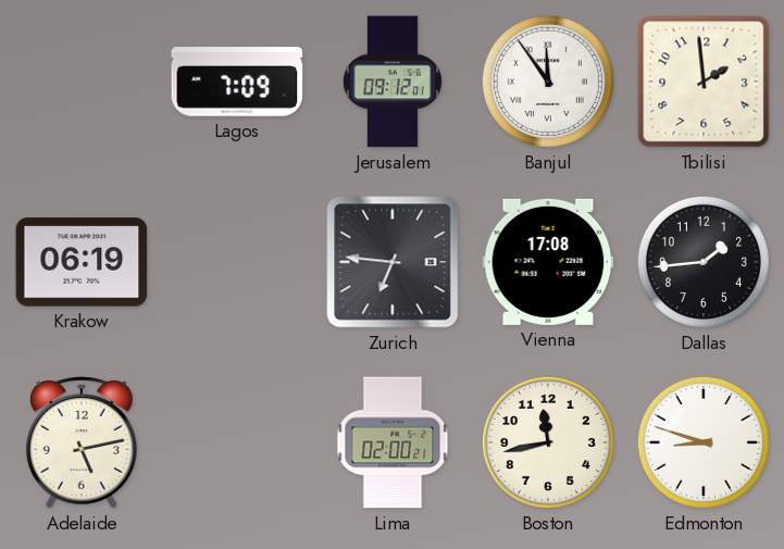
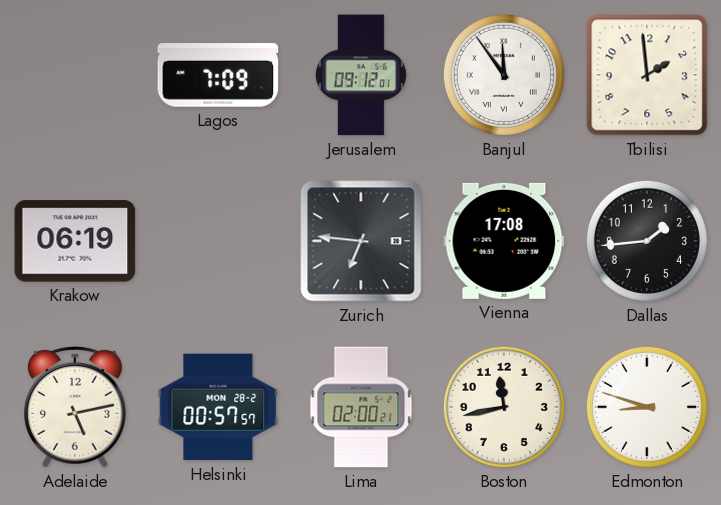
Helsinki: none -> 00:57
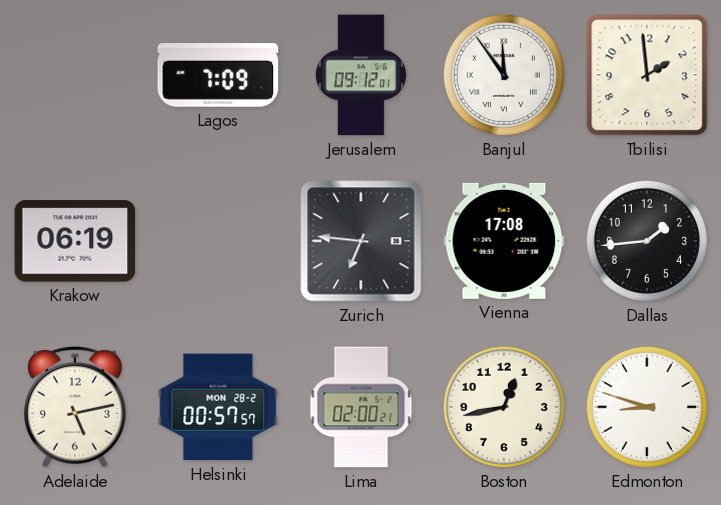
Boston: 11:43 -> 12:43
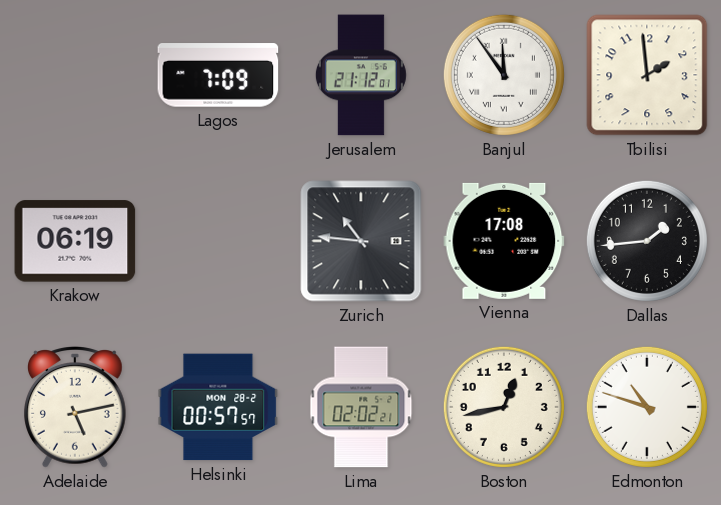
Jerusalem: 09:12 -> 21:12
Zurich: 6:46 -> 10:46
Lima: 02:00 -> 02:02
Edmonton: 8:48 -> 10:48
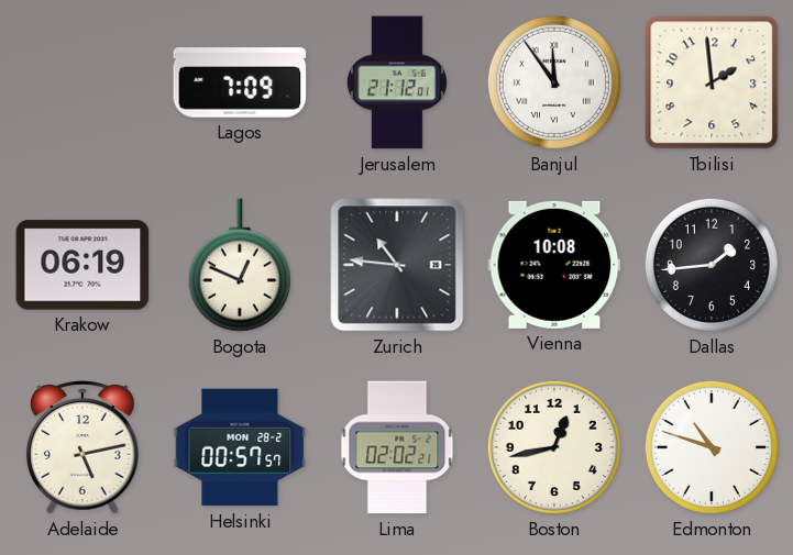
Bogota: none -> 12:49
Vienna: 17:08 -> 10:08
